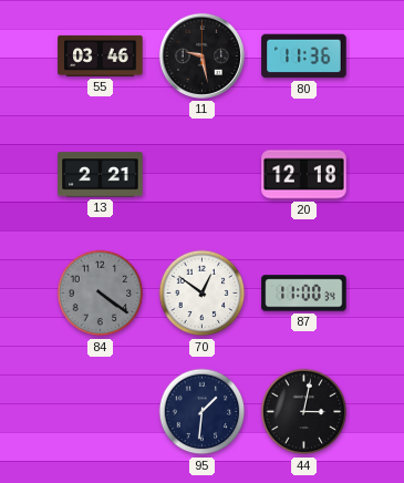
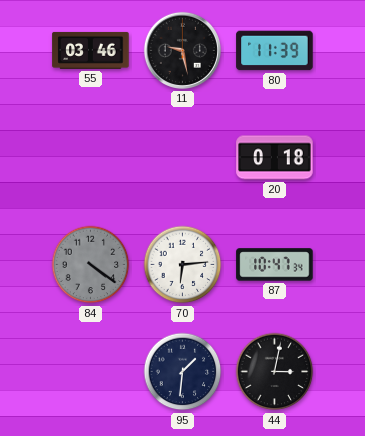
80: 11:36 -> 11:39
13: 2:21 -> none
20: 12:18 -> 0:18
70: 12:51 -> 6:14
87: 11:00 -> 10:47
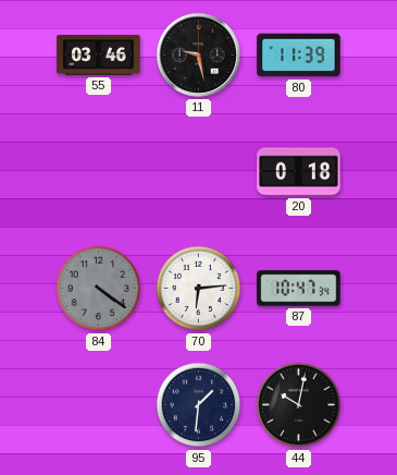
44: 3:02 -> 10:02
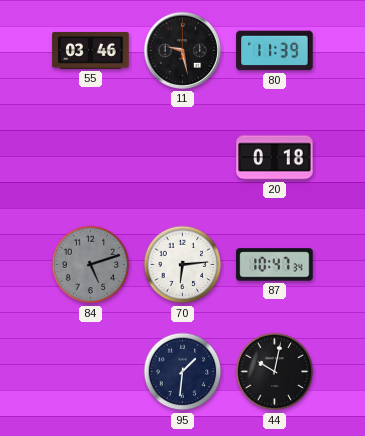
84: 4:21 -> 5:12
